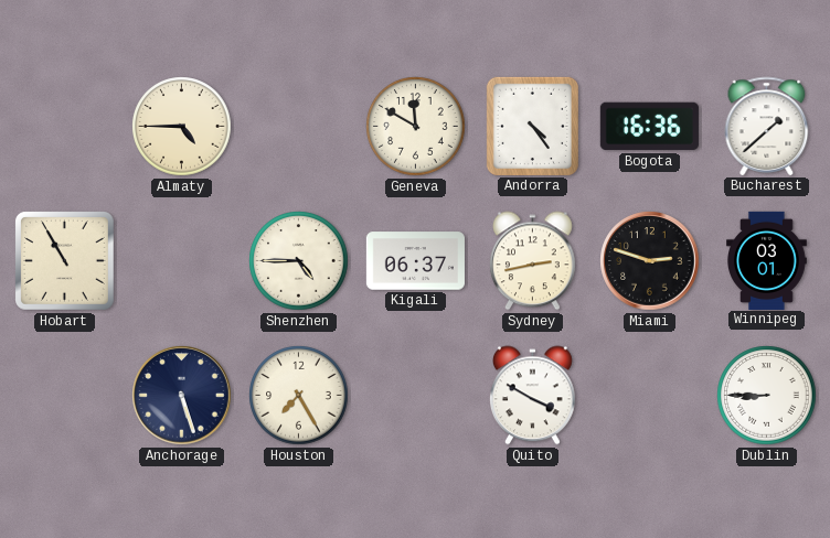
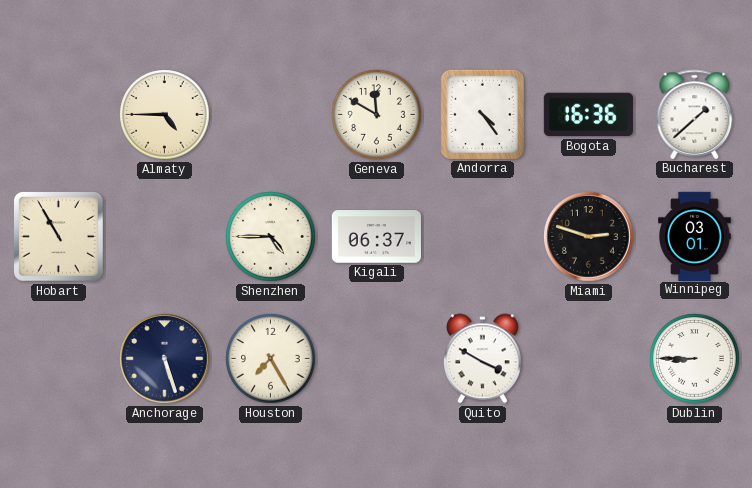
Sydney: 2:43 -> none
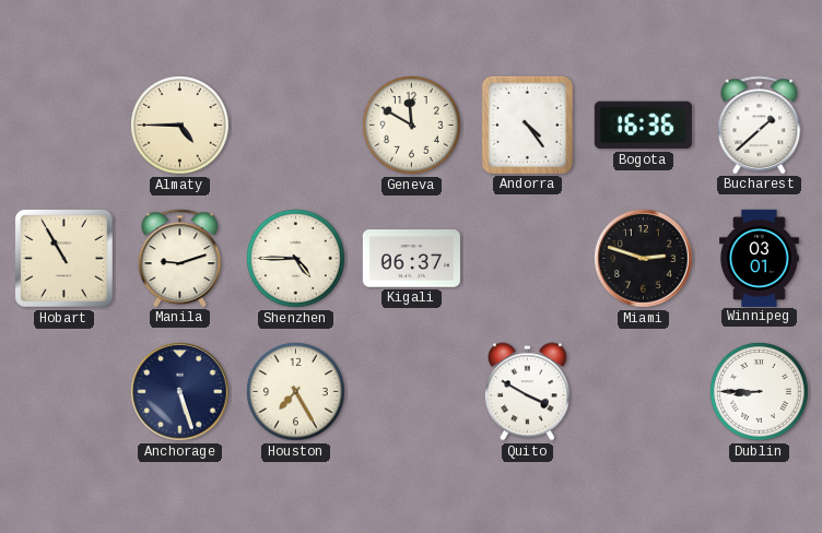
Manila: none -> 9:12
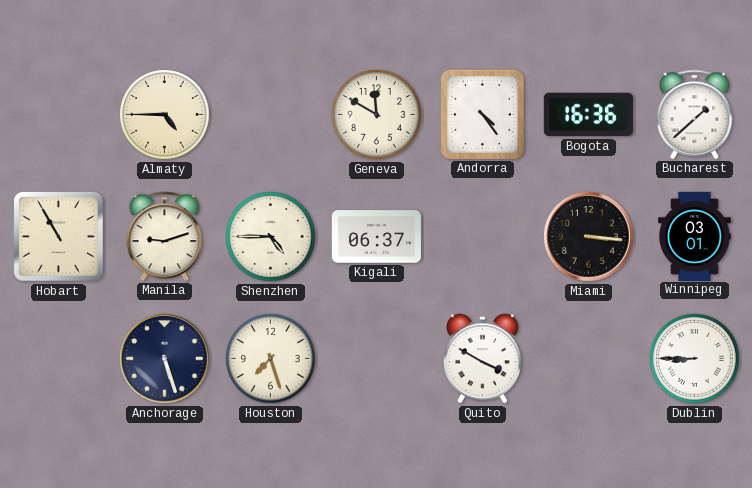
Miami: 2:48 -> 3:16
Houston: 7:25 -> 7:27
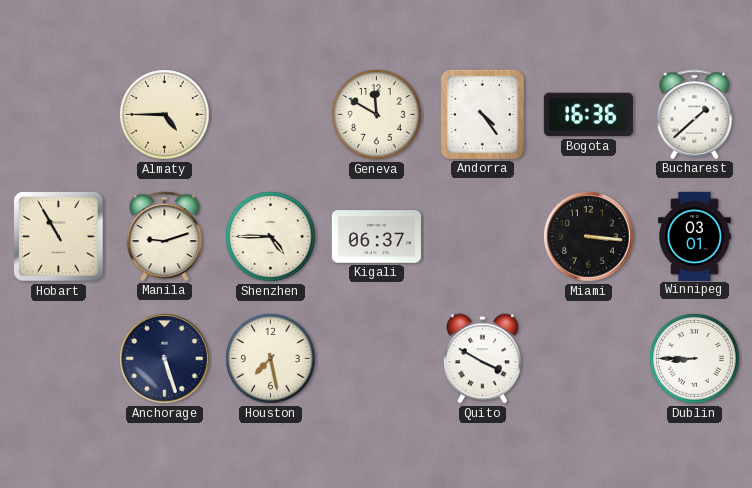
Houston: 7:27 -> 7:28
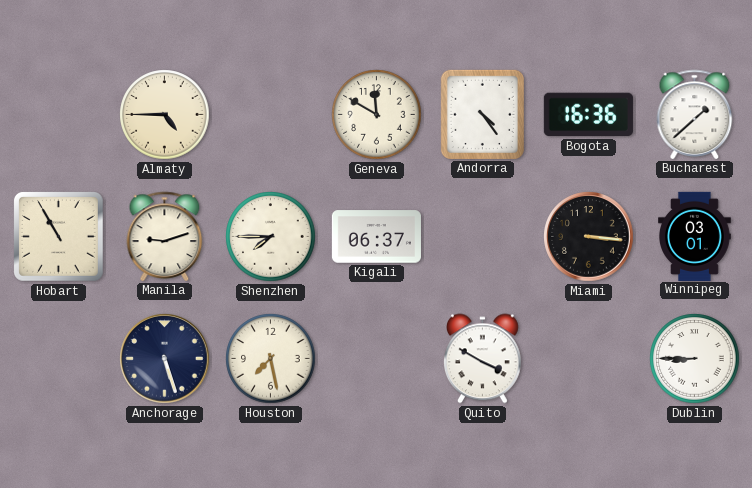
Shenzhen: 4:45 -> 7:45
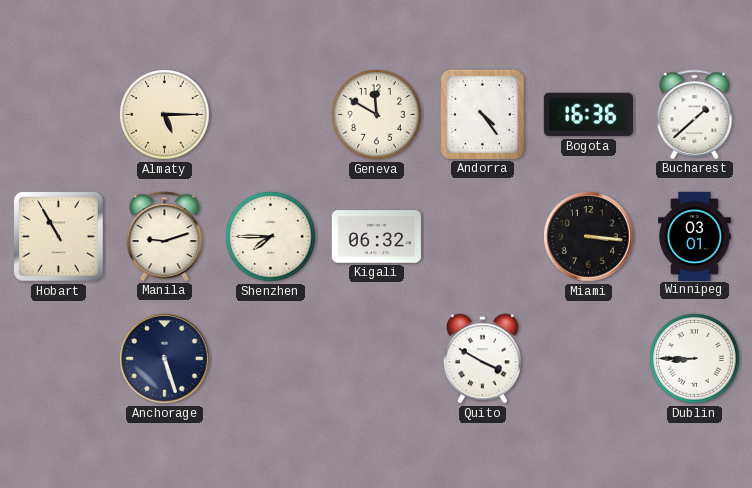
Almaty: 4:45 -> 5:15
Kigali: 06:37 -> 06:32
Houston: 7:28 -> none
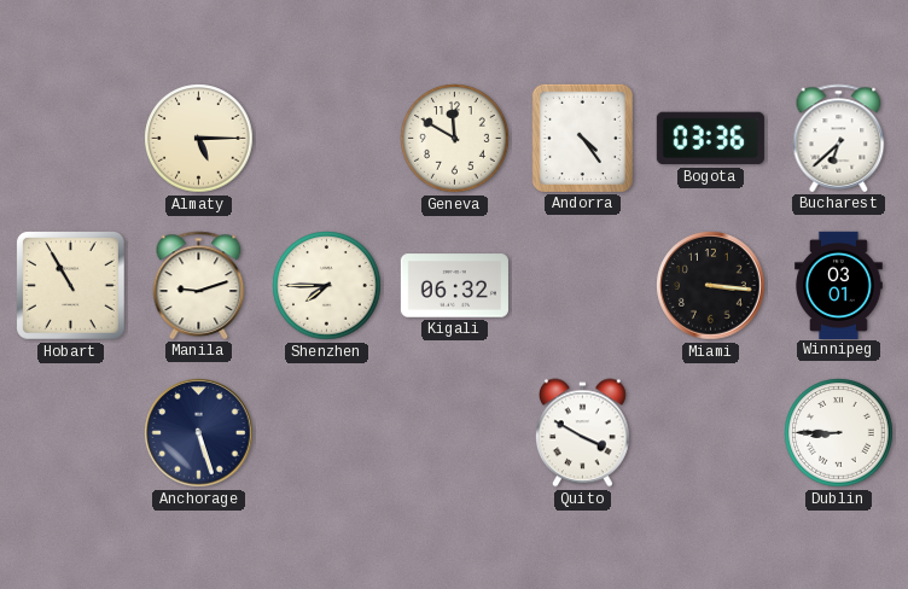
Bogota: 16:36 -> 03:36
Bucharest: 1:38 -> 6:38
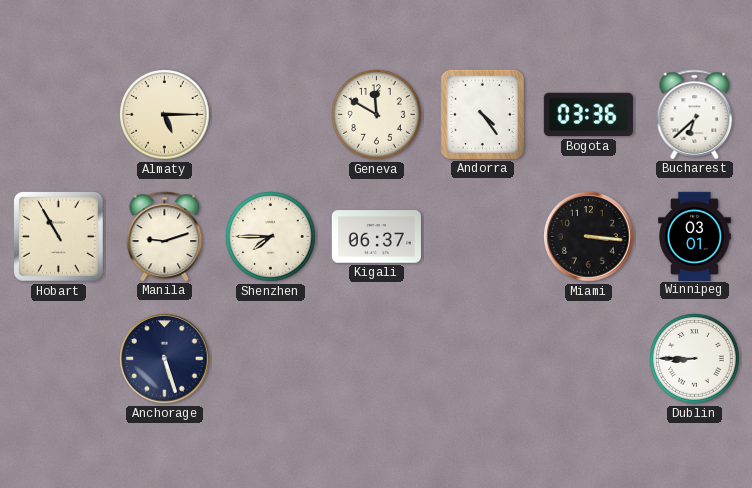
Kigali: 06:32 -> 06:37
Quito: 3:50 -> none
